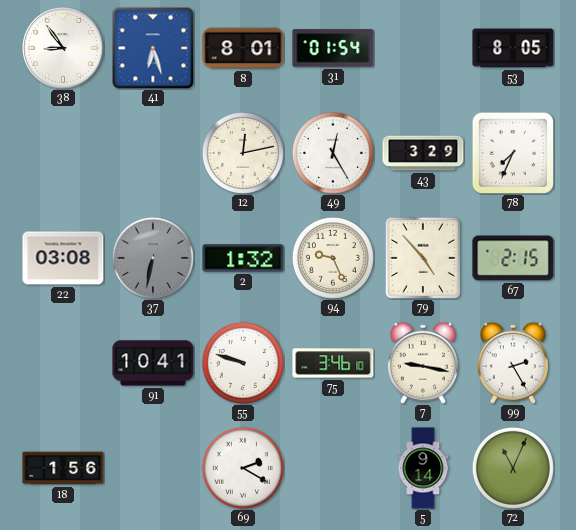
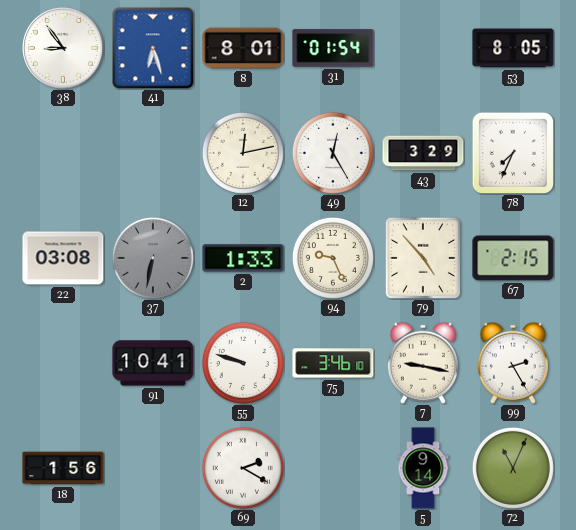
2: 1:32 -> 1:33
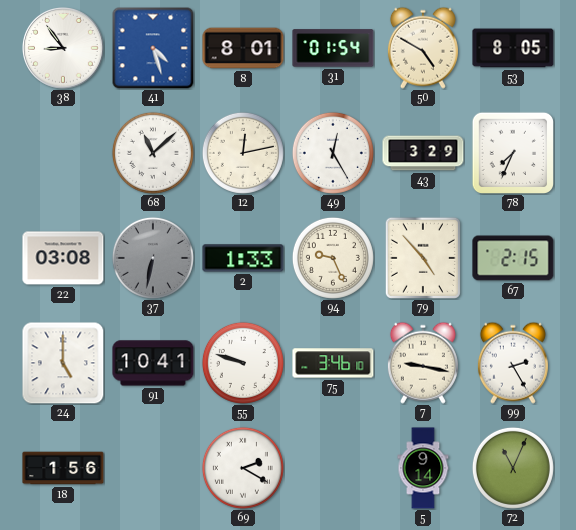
41: 6:27 -> 4:27
50: none -> 4:50
68: none -> 11:08
24: none -> 5:00
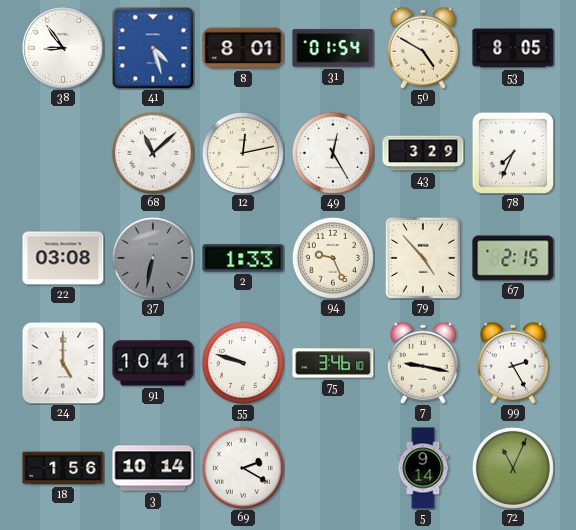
3: none -> 10:14
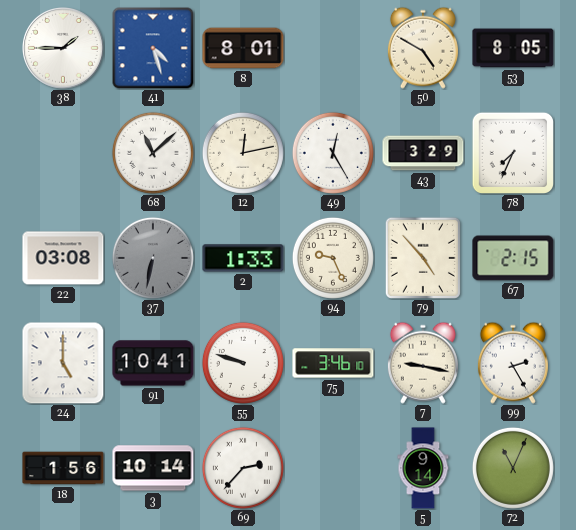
38: 8:54 -> 1:45
31: 01:54 -> none
69: 2:20 -> 2:37
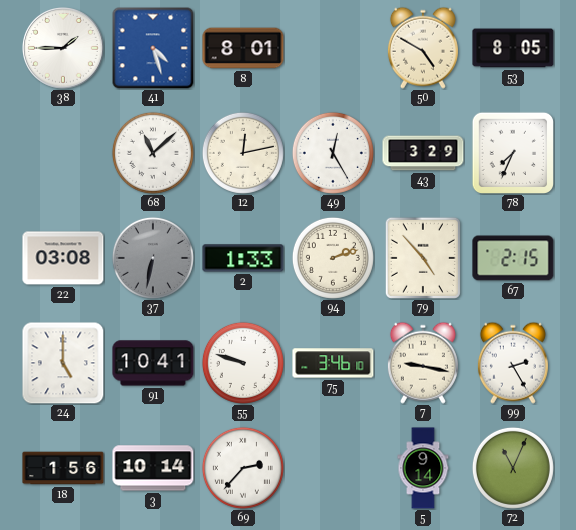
94: 9:26 -> 2:12
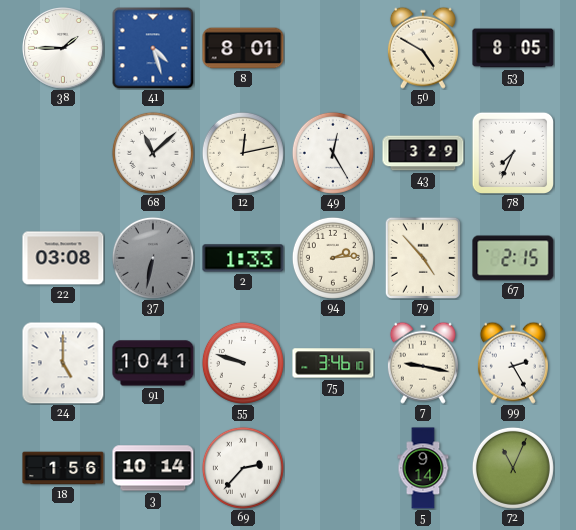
94: 2:12 -> 2:14
